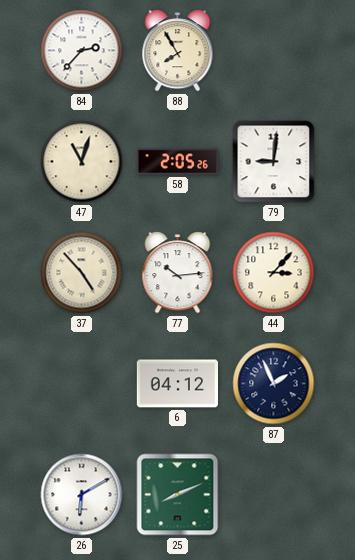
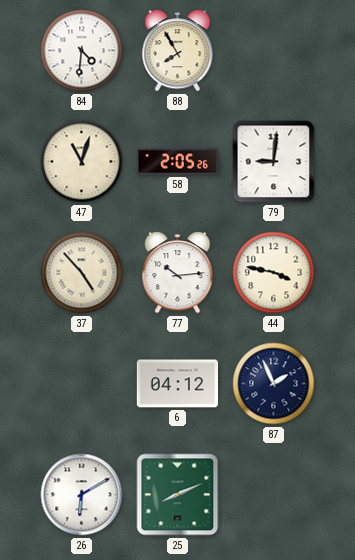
84: 2:37 -> 4:31
44: 3:07 -> 3:47
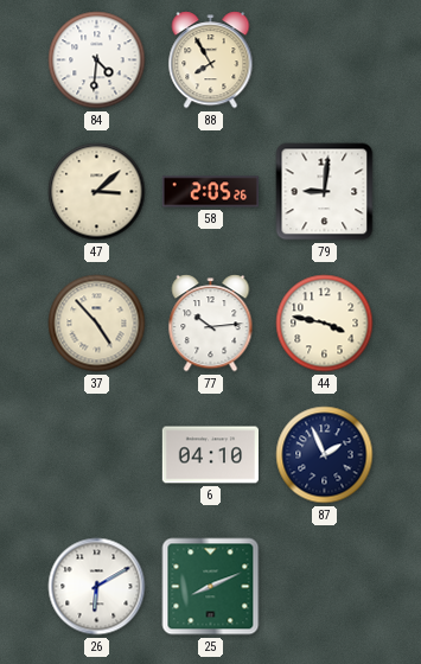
47: 11:03 -> 3:08
6: 04:12 -> 04:10
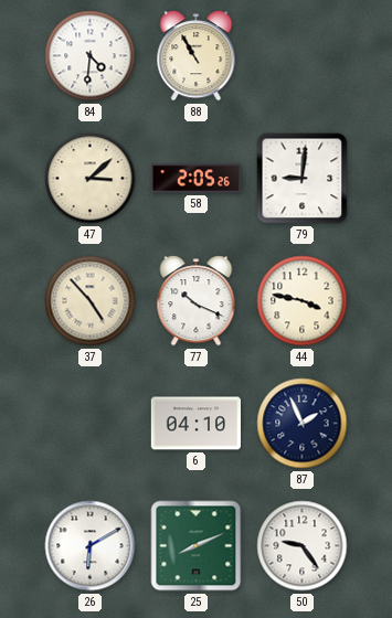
88: 7:55 -> 10:55
77: 10:14 -> 10:19
50: none -> 9:24
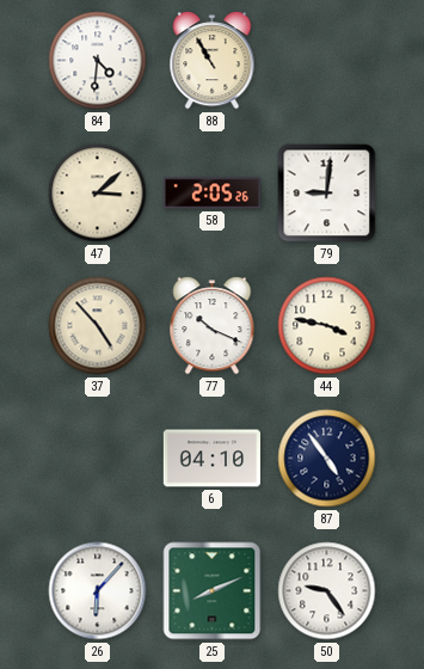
87: 1:56 -> 4:54
26: 6:10 -> 6:07
